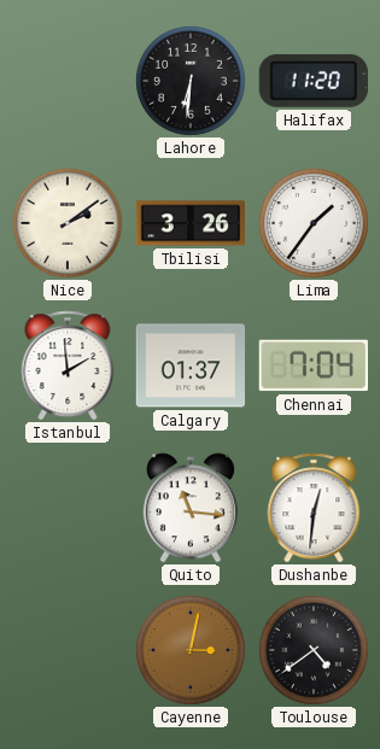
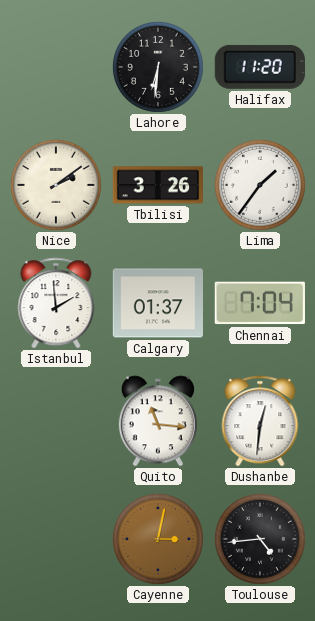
Toulouse: 4:39 -> 4:44
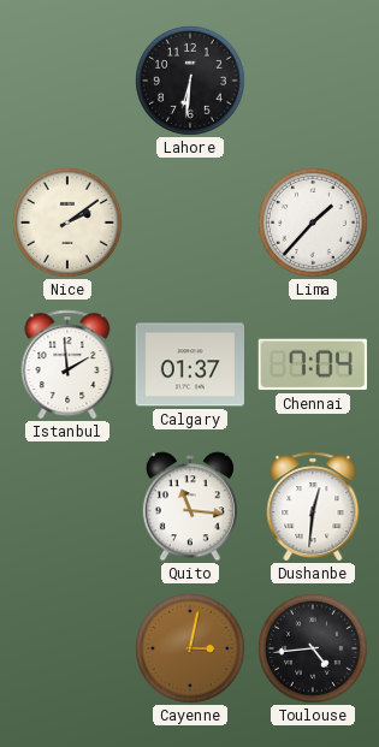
Halifax: 11:20 -> none
Tbilisi: 3:26 -> none
Lima: 1:36 -> 1:37
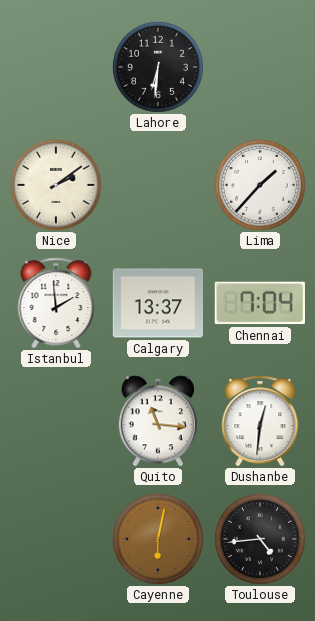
Calgary: 01:37 -> 13:37
Cayenne: 3:02 -> 6:02
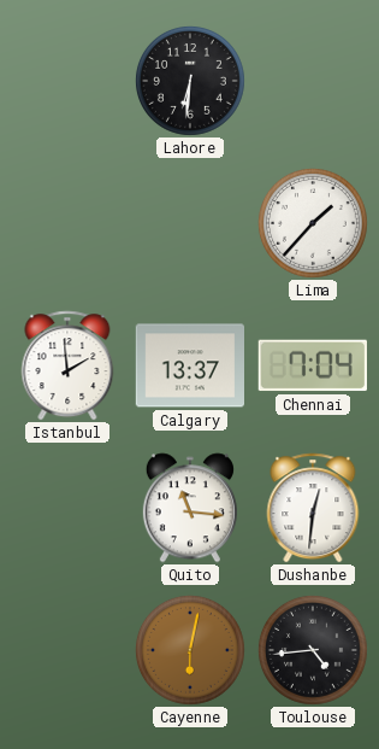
Nice: 2:09 -> none
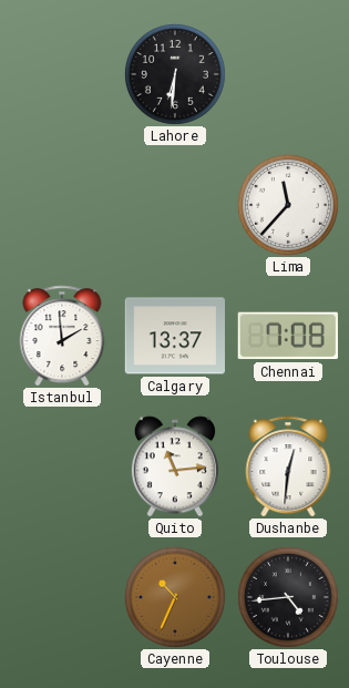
Lima: 1:37 -> 11:37
Chennai: 7:04 -> 7:08
Quito: 11:16 -> 11:14
Cayenne: 6:02 -> 10:34
